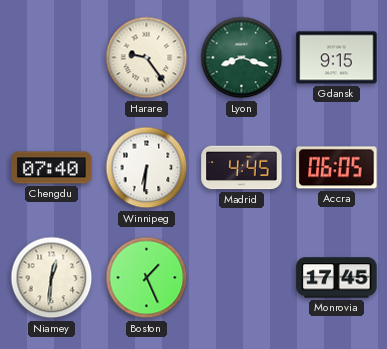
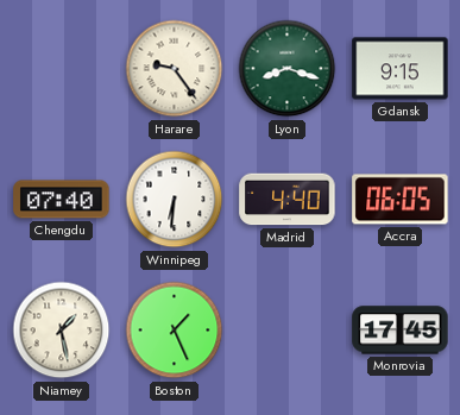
Madrid: 4:45 -> 4:40
Niamey: 12:31 -> 1:28
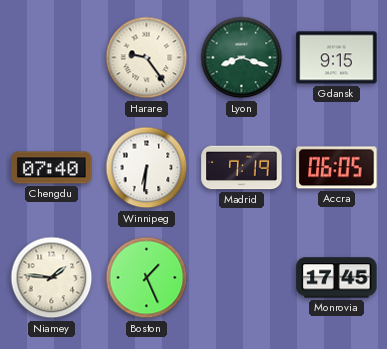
Madrid: 4:40 -> 7:19
Niamey: 1:28 -> 1:46
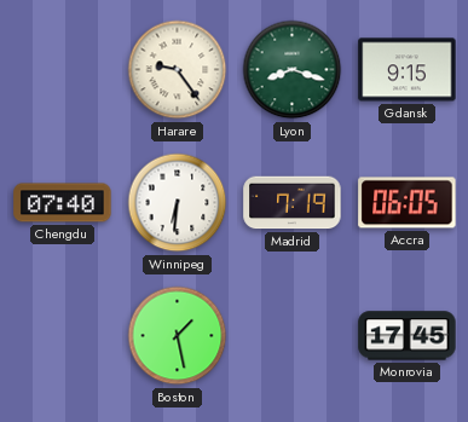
Niamey: 1:46 -> none
Boston: 1:26 -> 1:28
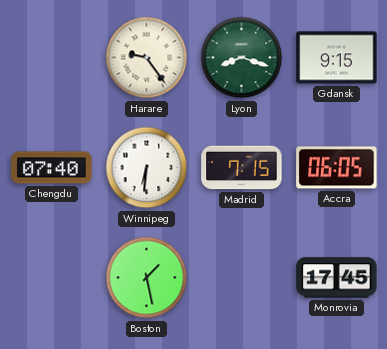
Madrid: 7:19 -> 7:15
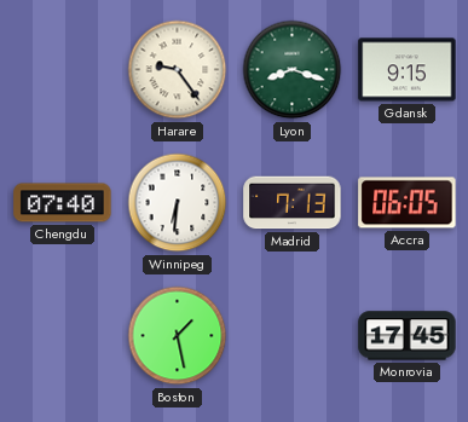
Madrid: 7:15 -> 7:13
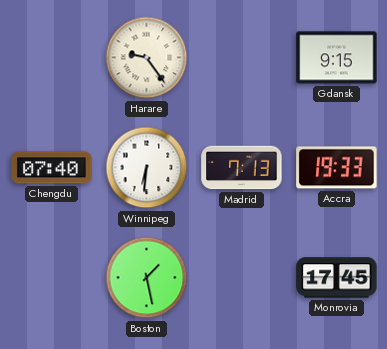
Lyon: 8:18 -> none
Accra: 06:05 -> 19:33
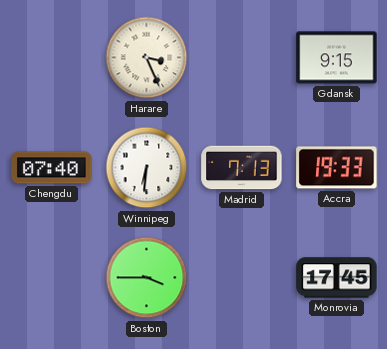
Harare: 9:24 -> 3:26
Boston: 1:28 -> 3:45
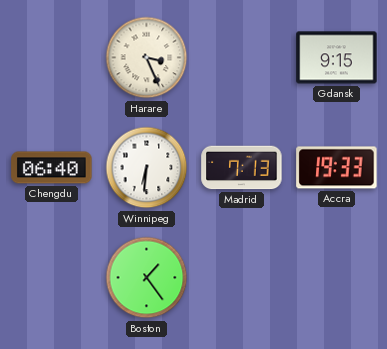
Chengdu: 07:40 -> 06:40
Boston: 3:45 -> 1:24
Monrovia: 17:45 -> none
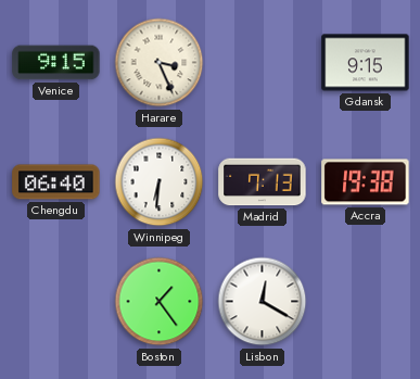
Venice: none -> 9:15
Accra: 19:33 -> 19:38
Lisbon: none -> 12:20
